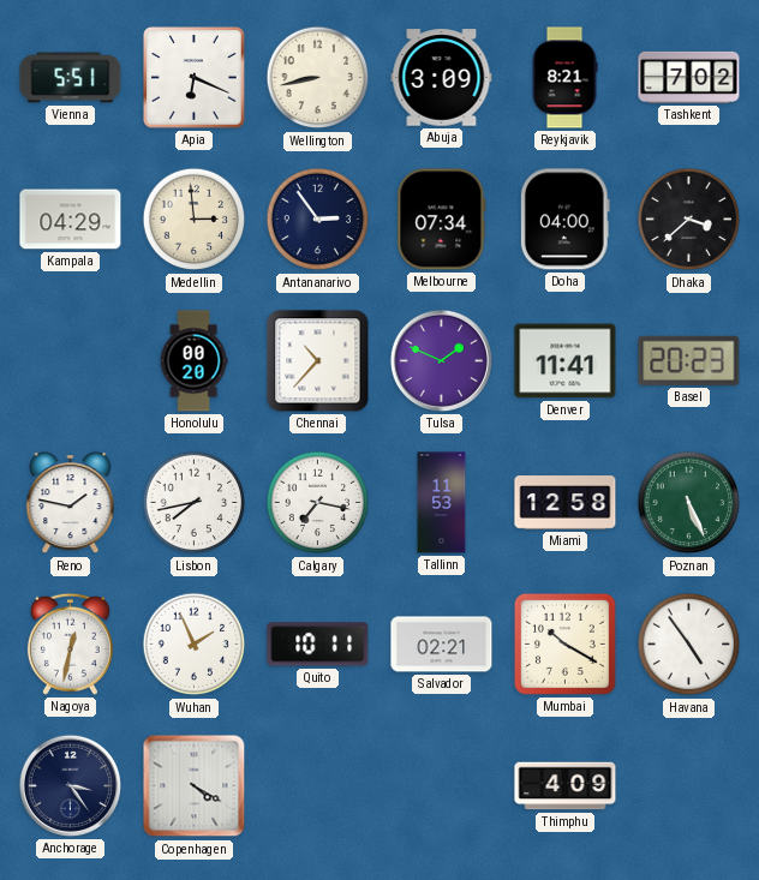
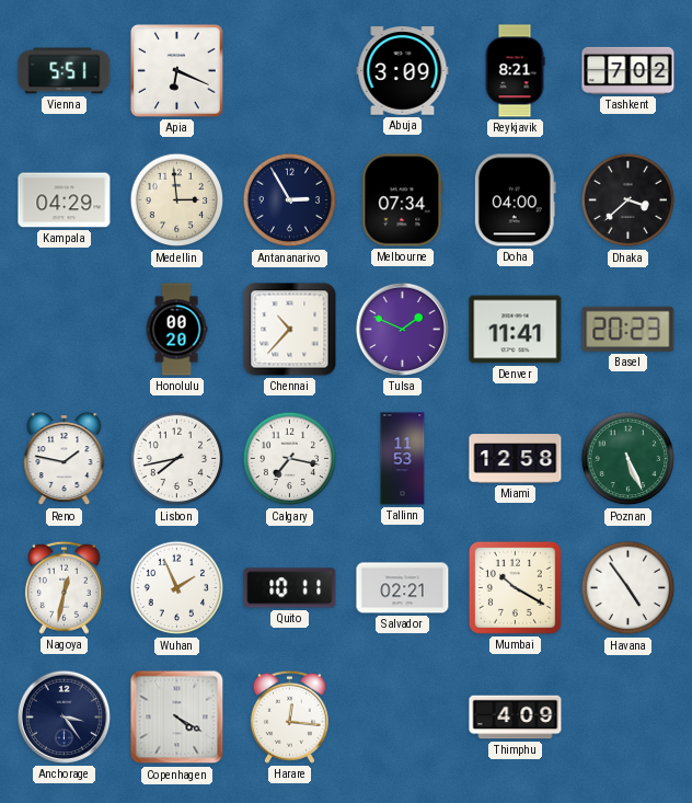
Wellington: 8:43 -> none
Antananarivo: 2:54 -> 2:55
Harare: none -> 12:16
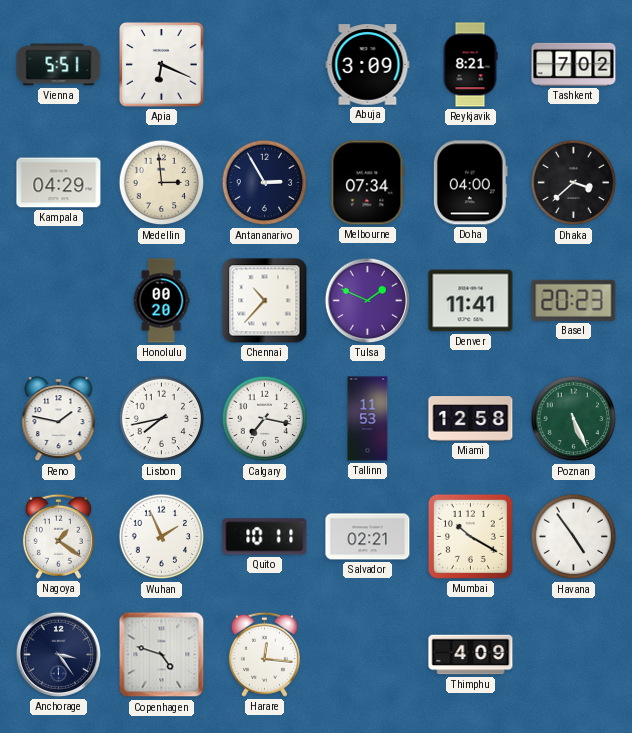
Nagoya: 12:32 -> 1:21
Copenhagen: 4:20 -> 4:48
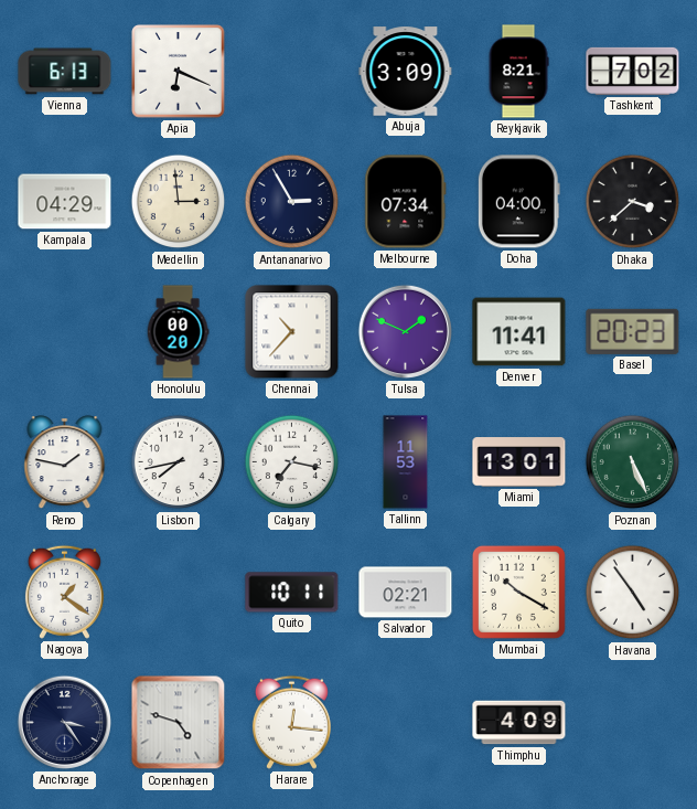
Vienna: 5:51 -> 6:13
Miami: 12:58 -> 13:01
Wuhan: 1:56 -> none
